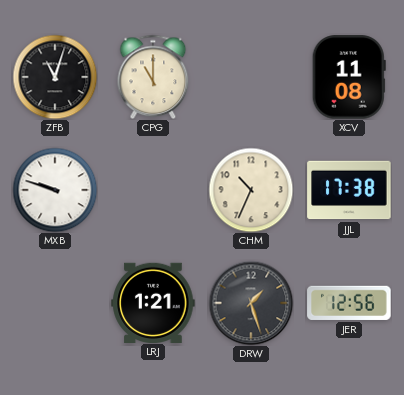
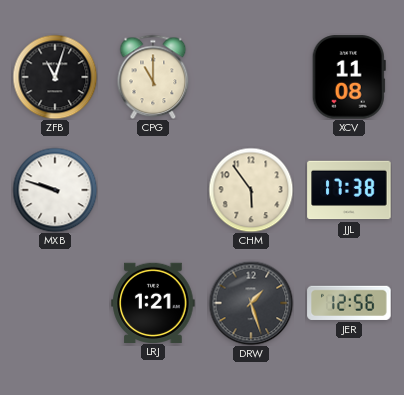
CHM: 10:34 -> 5:54
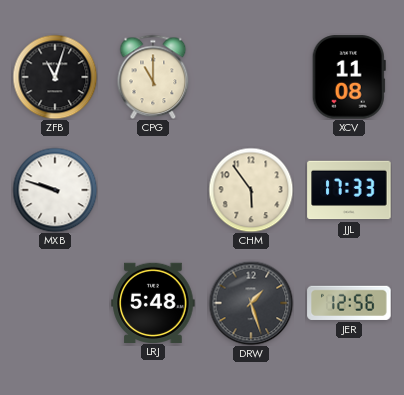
JJL: 17:38 -> 17:33
LRJ: 1:21 -> 5:48
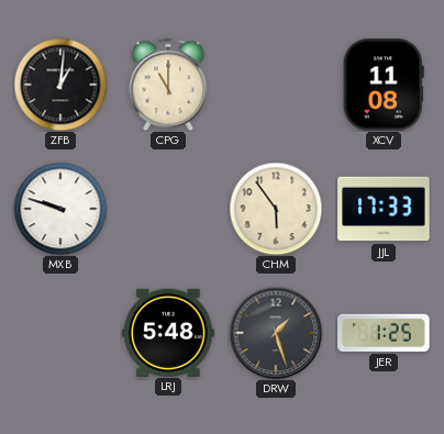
ZFB: 11:03 -> 1:01
JER: 12:56 -> 1:25
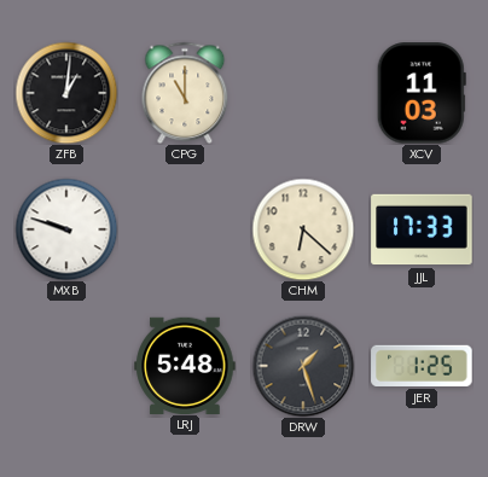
XCV: 11:08 -> 11:03
CHM: 5:54 -> 6:22
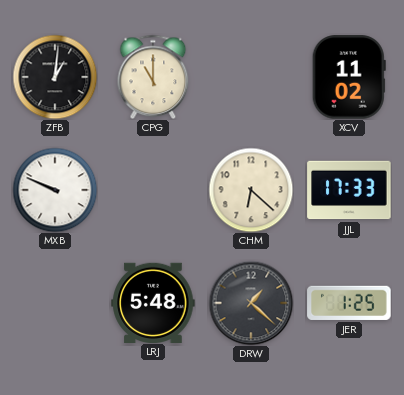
XCV: 11:03 -> 11:02
MXB: 9:48 -> 9:49
DRW: 1:27 -> 1:22
